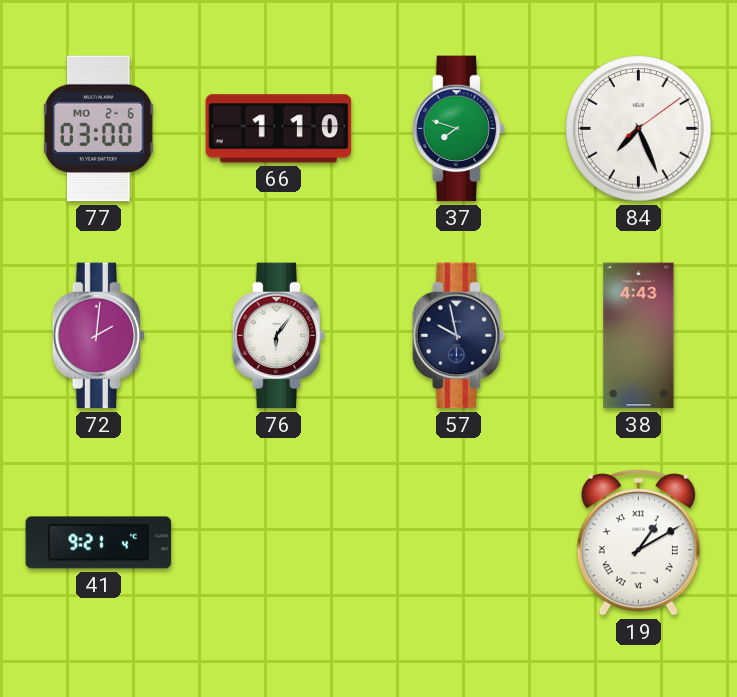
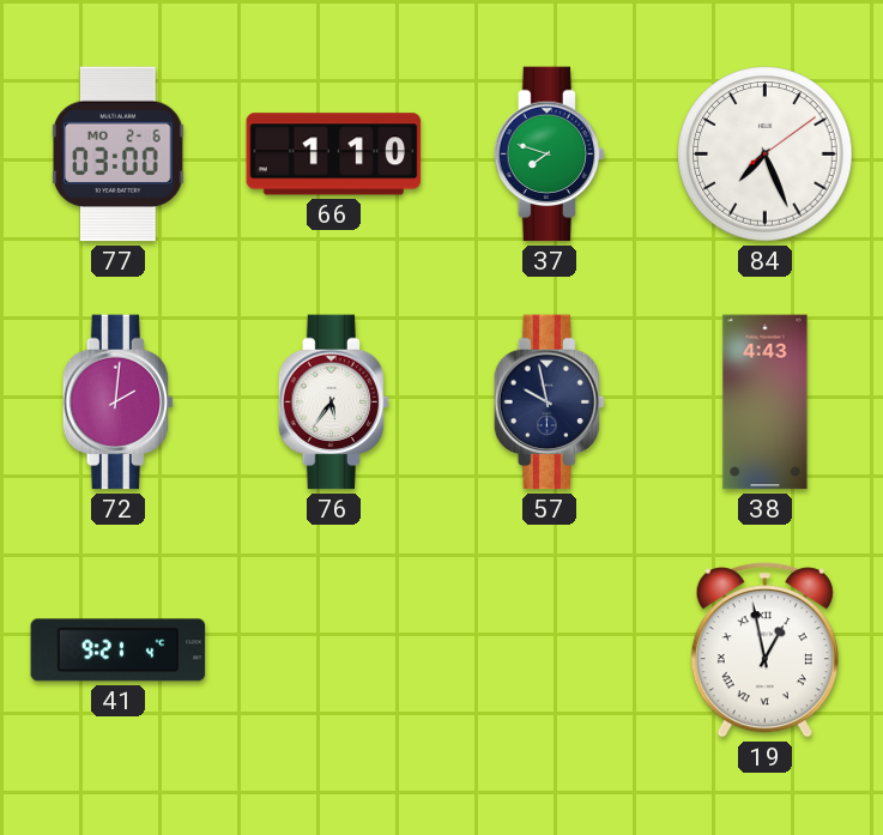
76: 6:06 -> 5:36
19: 1:10 -> 12:58
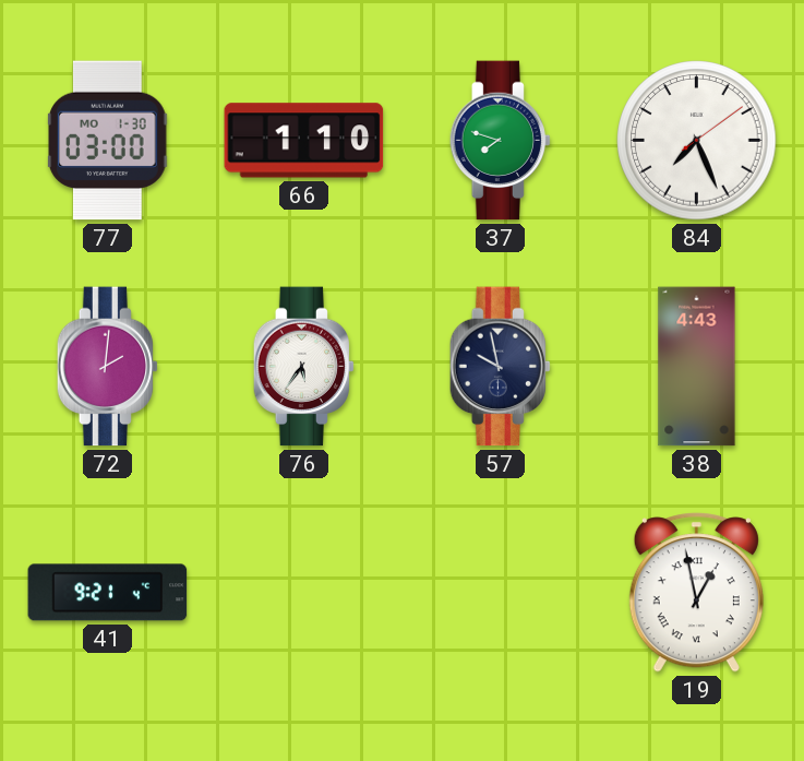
77 date: MO 2-6 -> MO 1-30
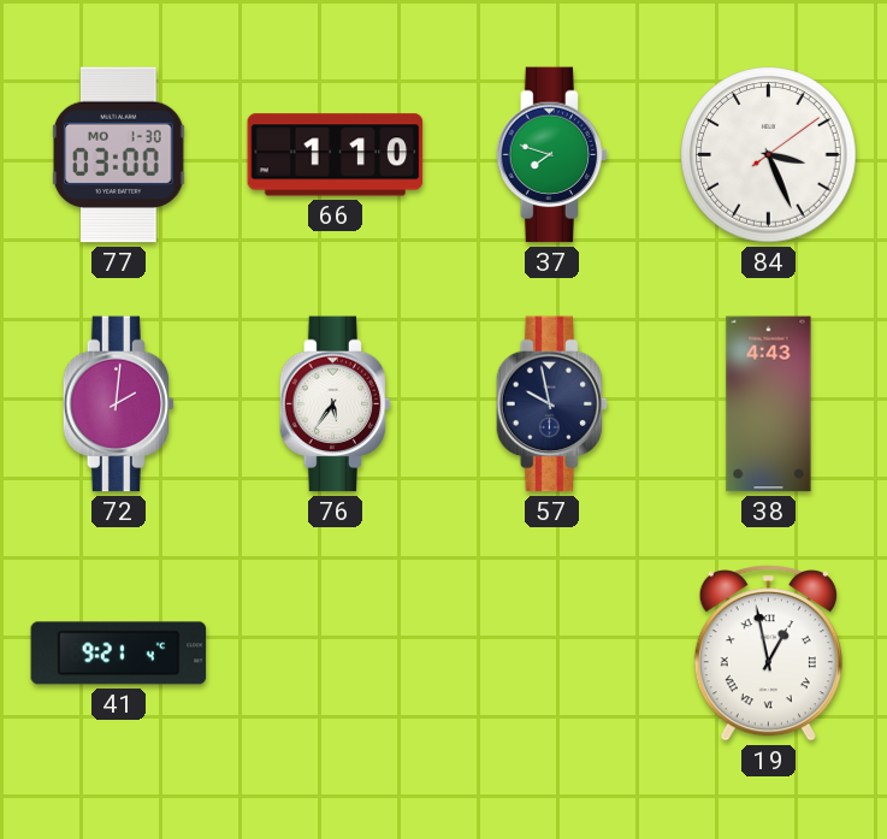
84: 7:26 -> 3:26
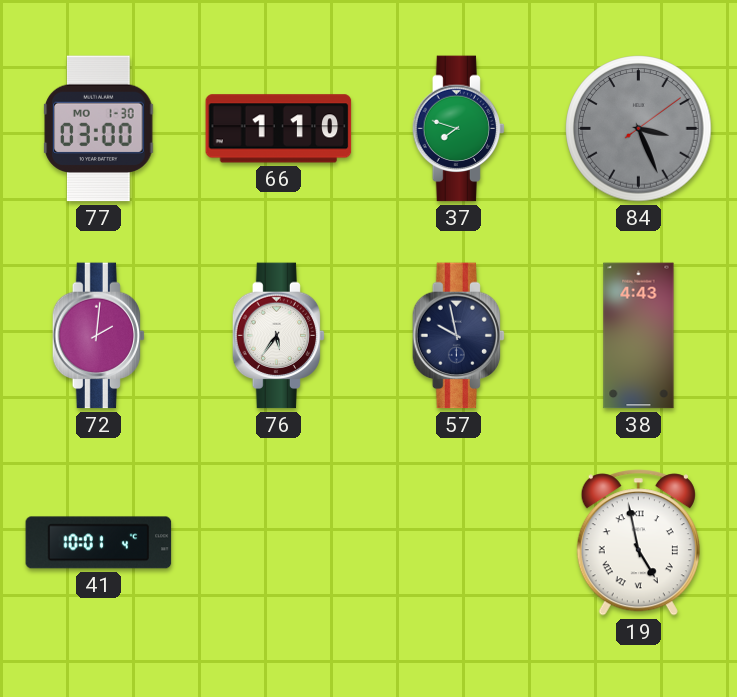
84 dial: white -> grey
41: 9:21 -> 10:01
19: 12:58 -> 4:58
